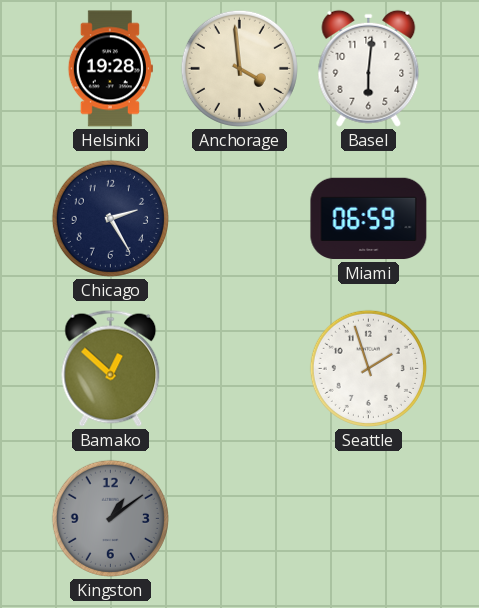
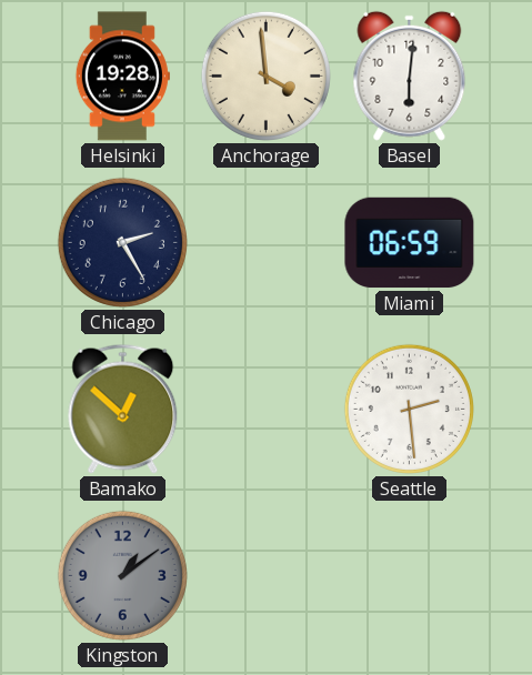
Seattle: 1:57 -> 2:29
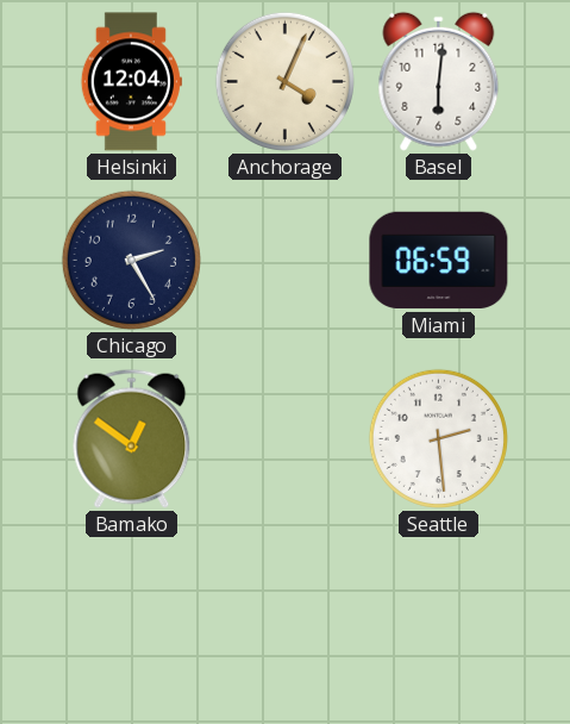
Helsinki: 19:28 -> 12:04
Anchorage: 3:59 -> 4:04
Bamako: 12:52 -> 12:51
Kingston: 1:09 -> none
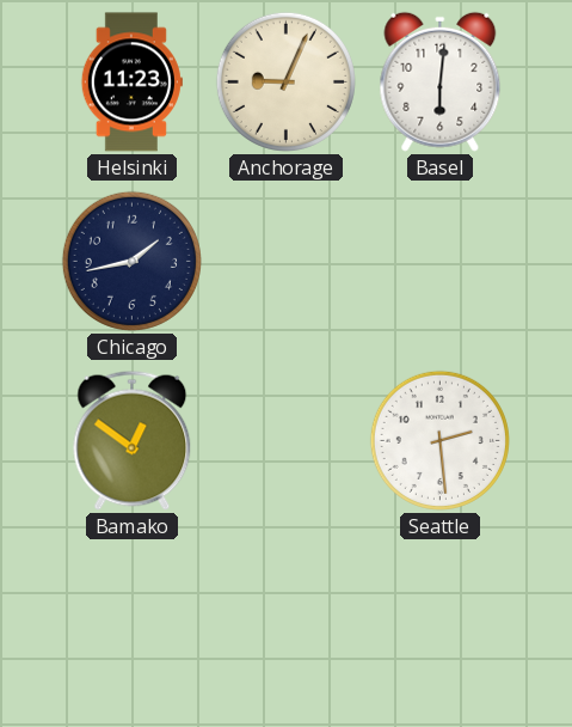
Helsinki: 12:04 -> 11:23
Anchorage: 4:04 -> 9:04
Chicago: 2:25 -> 1:43
Miami: 06:59 -> none
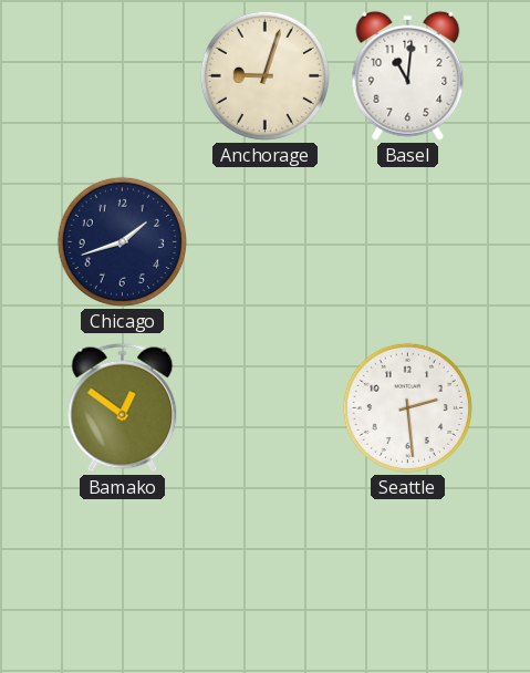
Helsinki: 11:23 -> none
Anchorage: 9:04 -> 9:03
Basel: 6:01 -> 11:01
Chicago: 1:43 -> 1:42
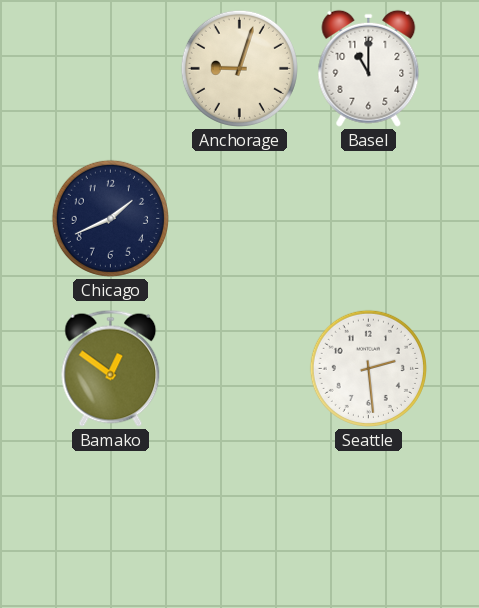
Basel: 11:01 -> 11:00
Chicago: 1:42 -> 1:41
